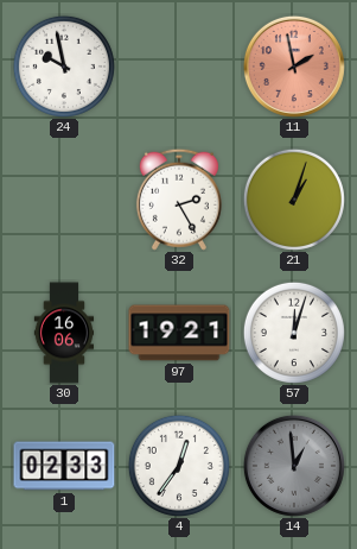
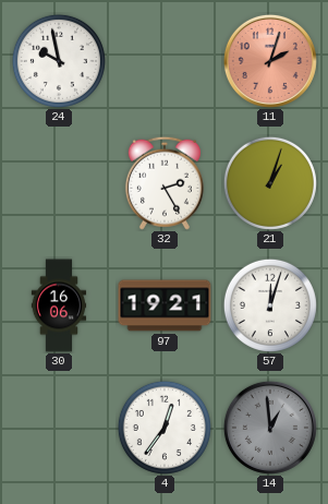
11: 1:58 -> 2:03
1: 02:33 -> none
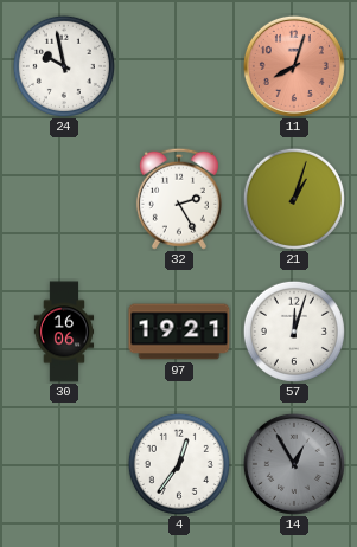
11: 2:03 -> 8:03
14: 12:59 -> 12:55
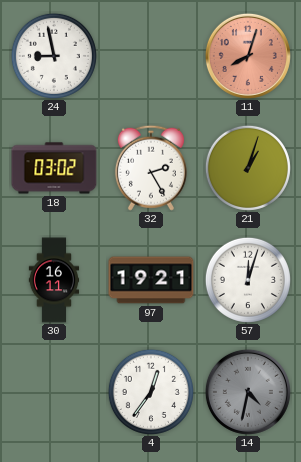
24: 9:58 -> 8:58
18: none -> 03:02
30: 16:06 -> 16:11
14: 12:55 -> 4:32
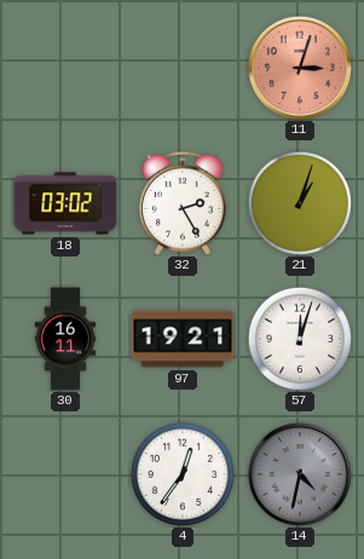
24: 8:58 -> none
11: 8:03 -> 3:03
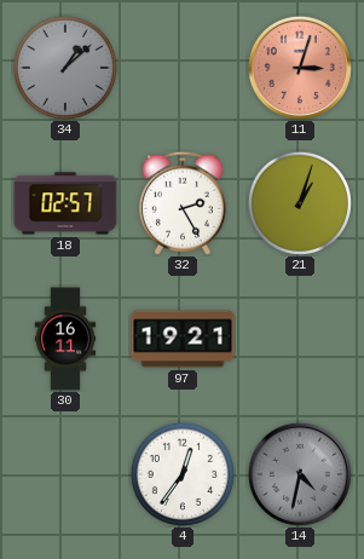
34: none -> 1:08
18: 03:02 -> 02:57
57: 12:03 -> none
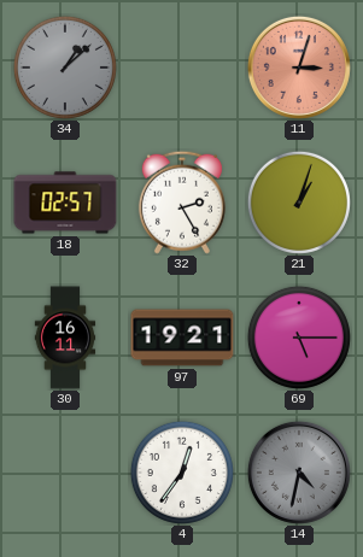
69: none -> 5:15
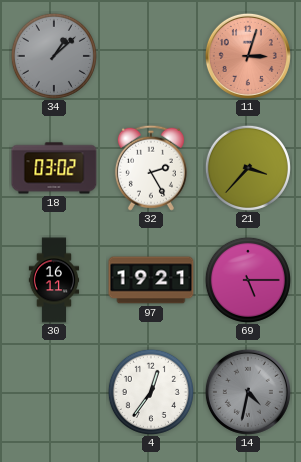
18: 02:57 -> 03:02
21: 1:03 -> 3:37
